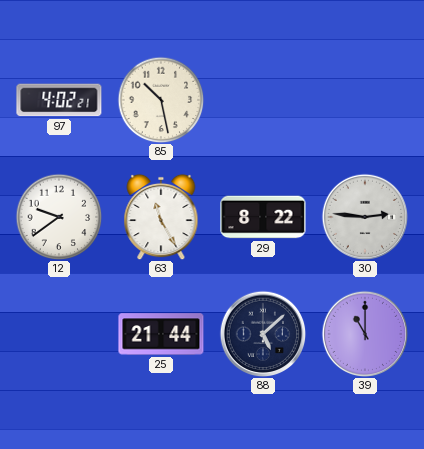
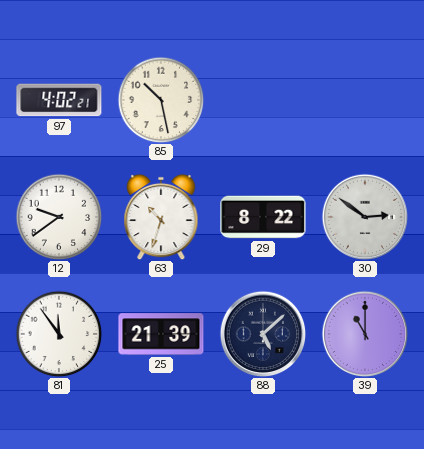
63: 11:25 -> 10:33
30: 2:46 -> 2:51
81: none -> 11:54
25: 21:44 -> 21:39
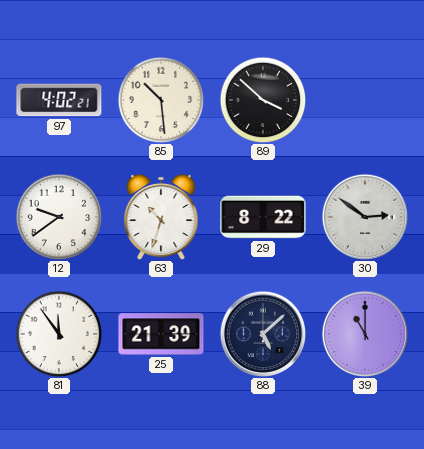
85: 10:28 -> 10:29
89: none -> 3:52
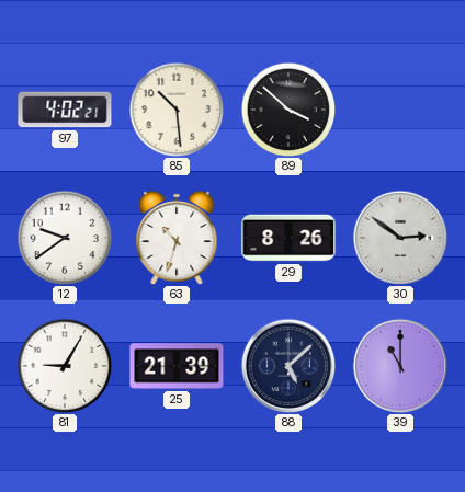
29: 8:22 -> 8:26
81: 11:54 -> 9:05
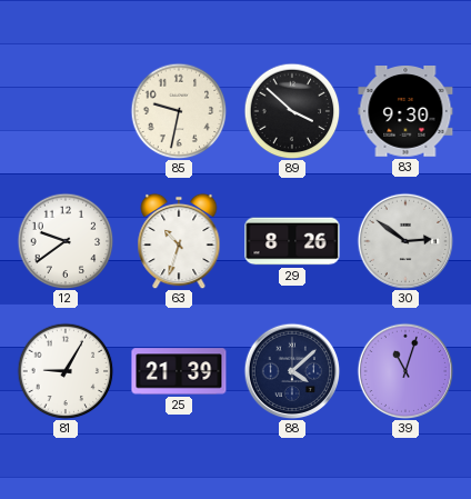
97: 4:02 -> none
85: 10:29 -> 9:32
83: none -> 9:30
88: 5:08 -> 4:08
39: 11:00 -> 11:03
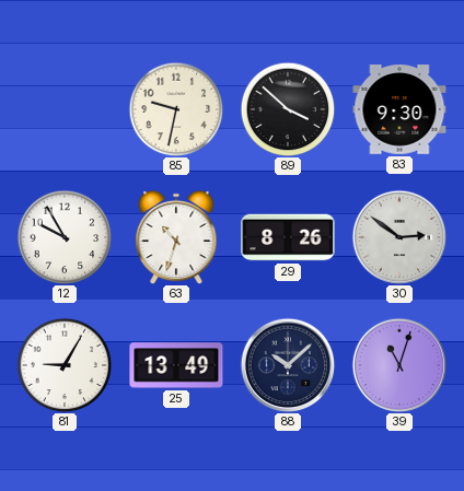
12: 9:39 -> 9:55
25: 21:39 -> 13:49
88: 4:08 -> 10:08
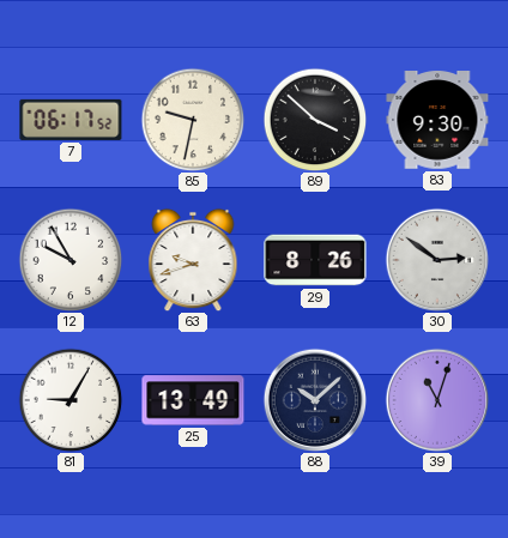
7: none -> 06:17
63: 10:33 -> 9:42
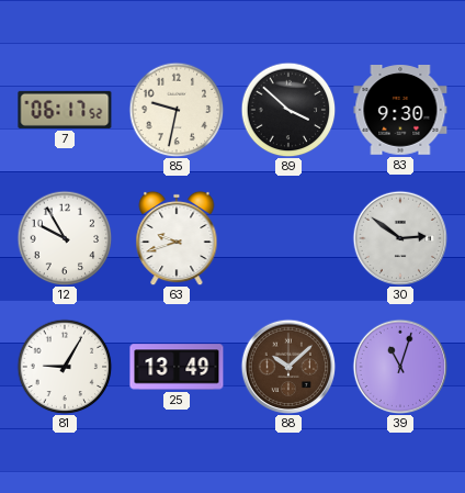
29: 8:26 -> none
88 dial: navy -> brown
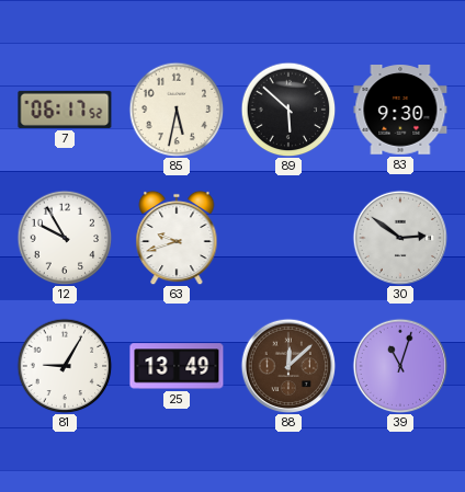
85: 9:32 -> 5:32
89: 3:52 -> 5:52
88: 10:08 -> 12:08
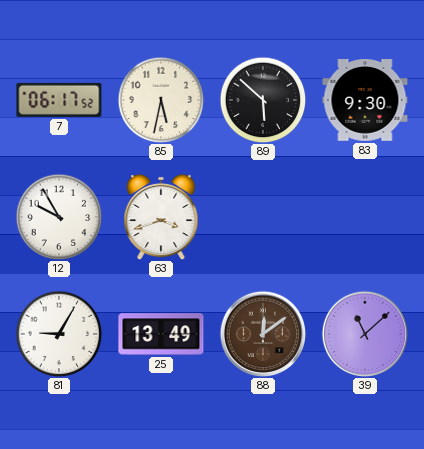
63: 9:42 -> 3:42
30: 2:51 -> none
88: 12:08 -> 12:09
39: 11:03 -> 11:08
